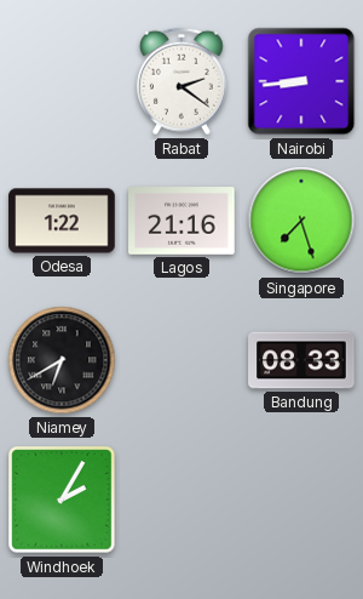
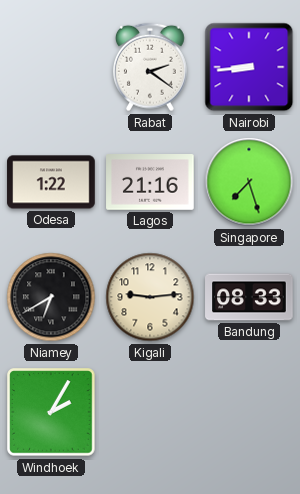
Kigali: none -> 9:14
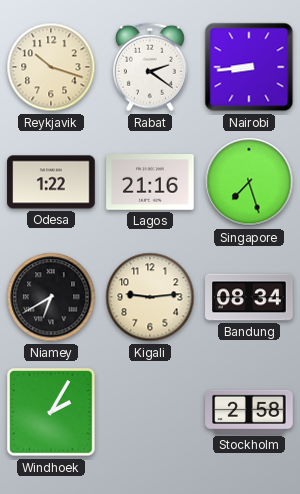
Reykjavik: none -> 10:18
Bandung: 08:33 -> 08:34
Stockholm: none -> 2:58
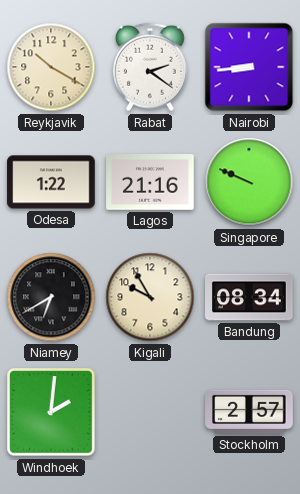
Reykjavik: 10:18 -> 10:20
Singapore: 7:27 -> 9:49
Kigali: 9:14 -> 9:55
Windhoek: 2:05 -> 2:01
Stockholm: 2:58 -> 2:57
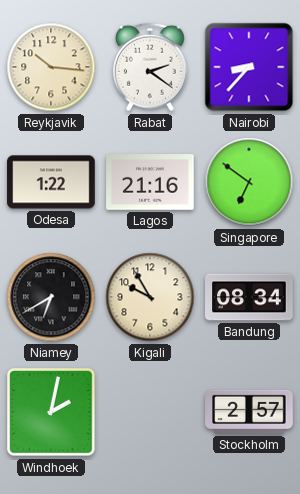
Reykjavik: 10:20 -> 10:16
Nairobi: 8:44 -> 8:37
Singapore: 9:49 -> 6:51
Windhoek: 2:01 -> 2:02
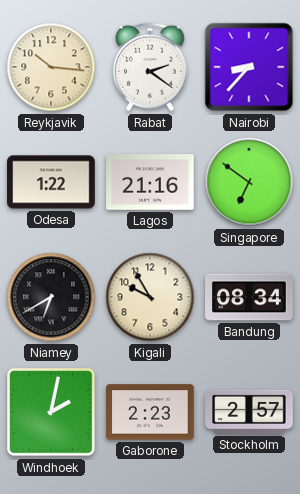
Gaborone: none -> 2:23
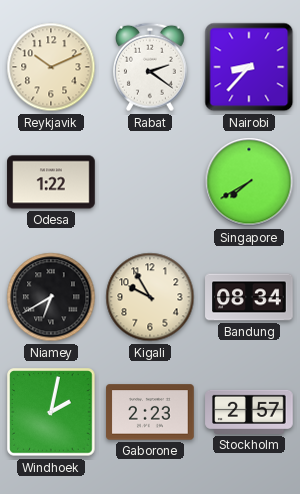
Reykjavik: 10:16 -> 10:11
Lagos: 21:16 -> none
Singapore: 6:51 -> 7:40
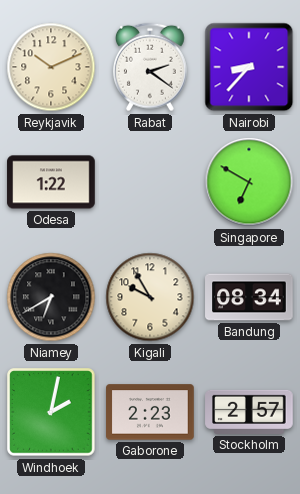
Singapore: 7:40 -> 6:50
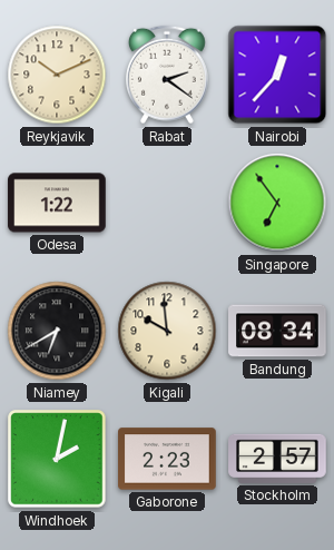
Nairobi: 8:37 -> 12:37
Singapore: 6:50 -> 6:54
Kigali: 9:55 -> 9:59
